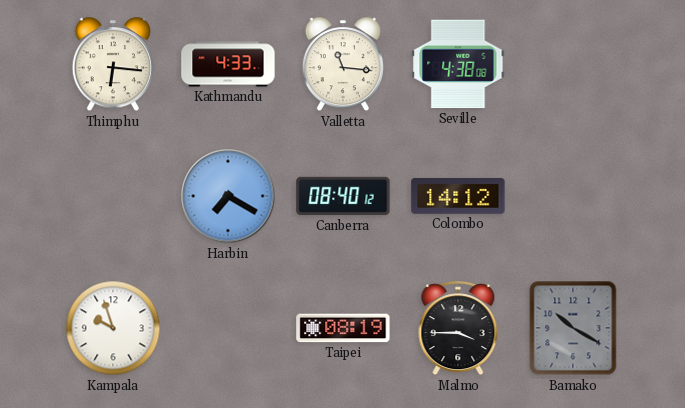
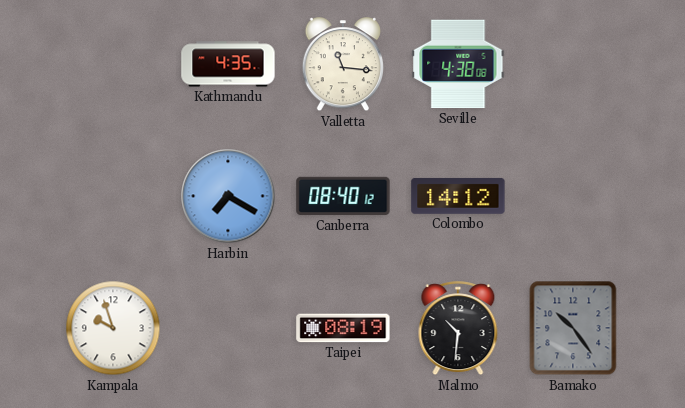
Thimphu: 6:16 -> none
Kathmandu: 4:33 -> 4:35
Malmo: 3:45 -> 10:31
Bamako: 10:20 -> 10:24
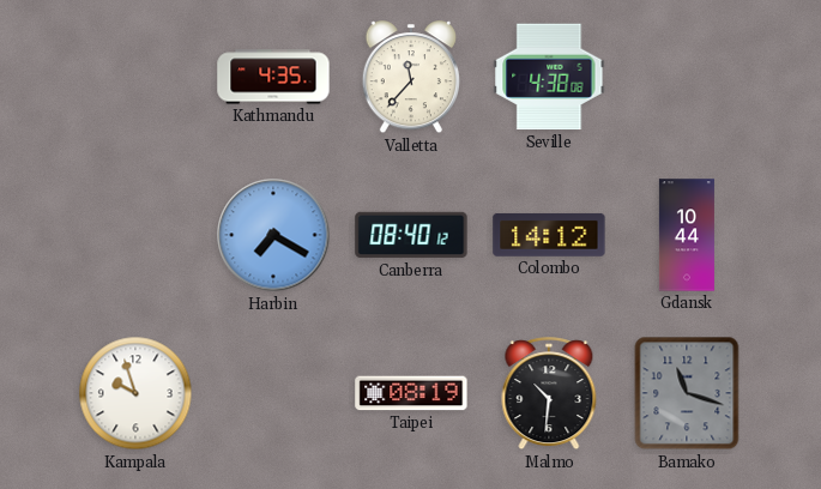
Valletta: 11:16 -> 11:37
Gdansk: none -> 10:44
Bamako: 10:24 -> 11:18
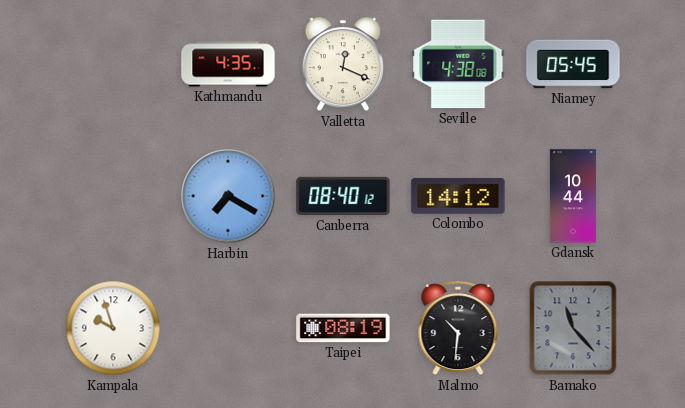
Valletta: 11:37 -> 12:19
Niamey: none -> 05:45
Bamako: 11:18 -> 11:23
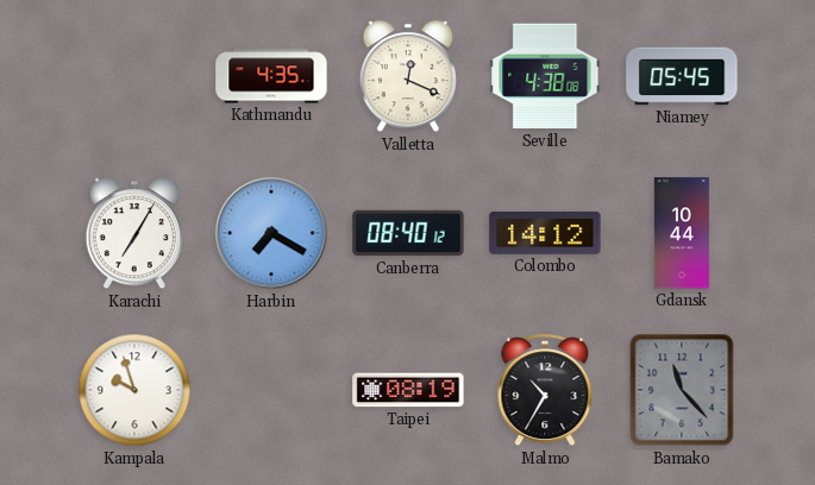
Karachi: none -> 7:05
Malmo: 10:31 -> 10:35
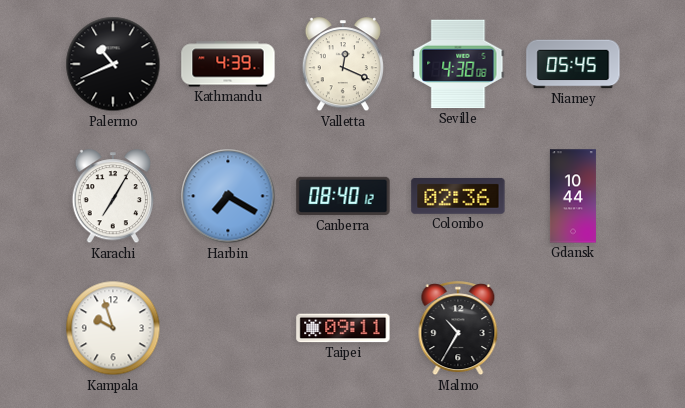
Palermo: none -> 10:41
Kathmandu: 4:35 -> 4:39
Colombo: 14:12 -> 02:36
Taipei: 08:19 -> 09:11
Bamako: 11:23 -> none
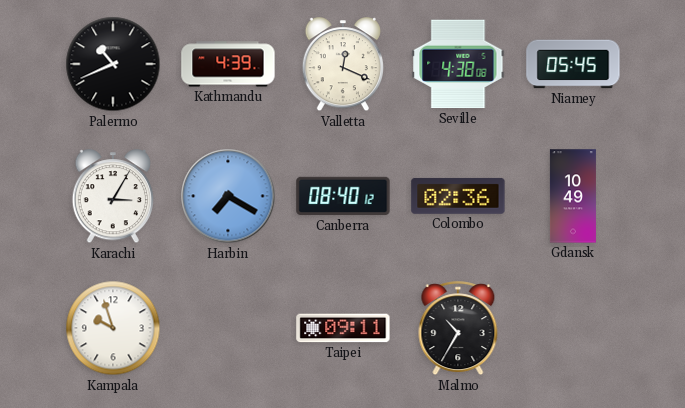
Karachi: 7:05 -> 3:05
Gdansk: 10:44 -> 10:49
